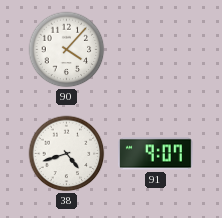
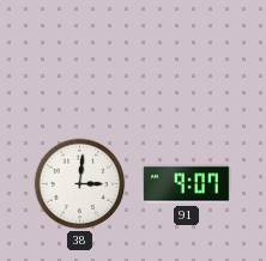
90: 4:07 -> none
38: 4:42 -> 3:01
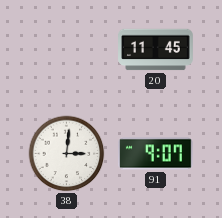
20: none -> 11:45
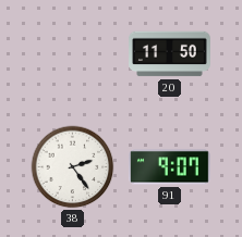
20: 11:45 -> 11:50
38: 3:01 -> 2:24
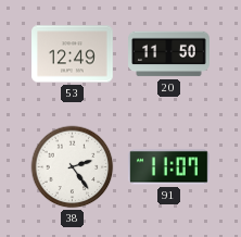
53: none -> 12:49
91: 9:07 -> 11:07
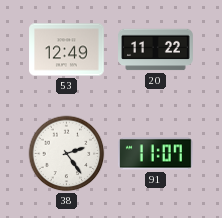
20: 11:50 -> 11:22
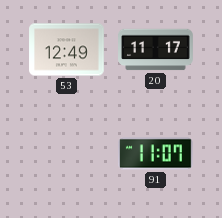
20: 11:22 -> 11:17
38: 2:24 -> none
